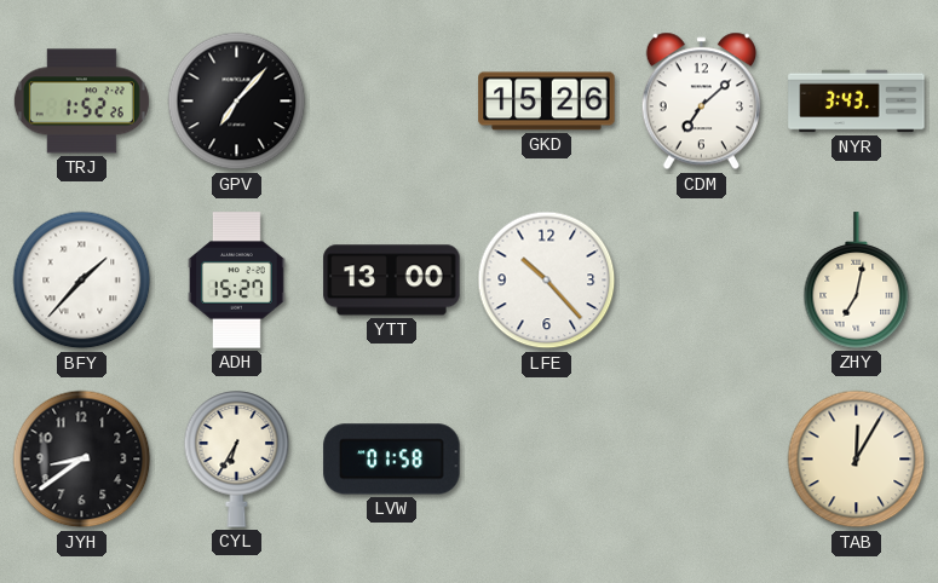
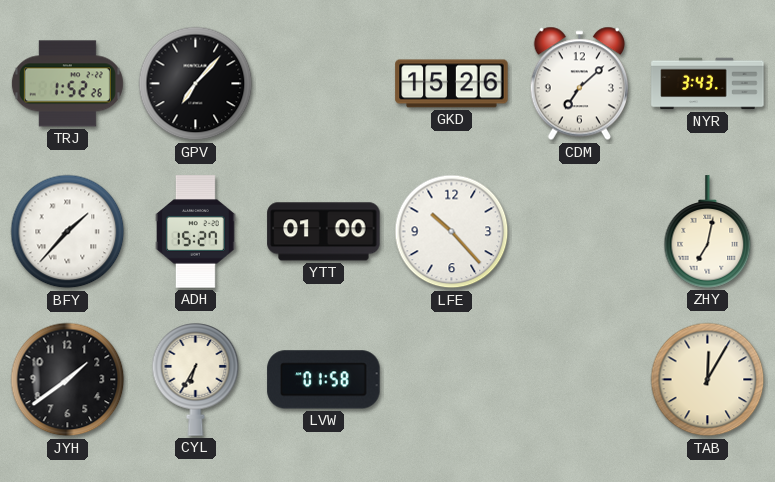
YTT: 13:00 -> 01:00
JYH: 8:39 -> 1:39
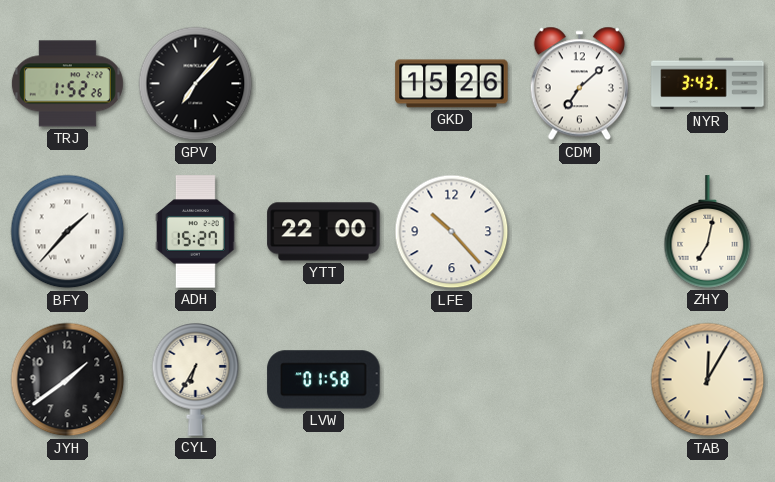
YTT: 01:00 -> 22:00
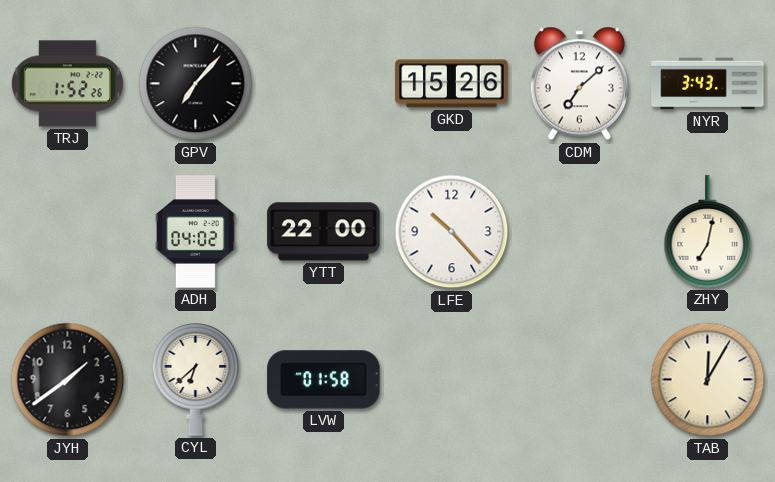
BFY: 1:37 -> none
ADH: 15:27 -> 04:02
CYL: 6:35 -> 6:38
